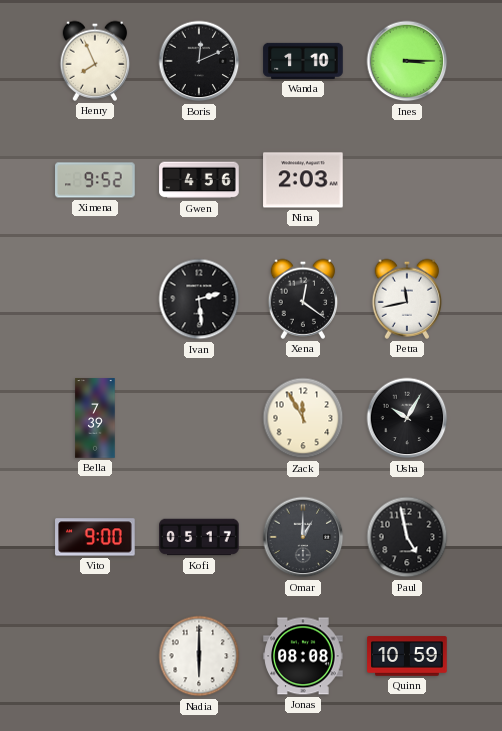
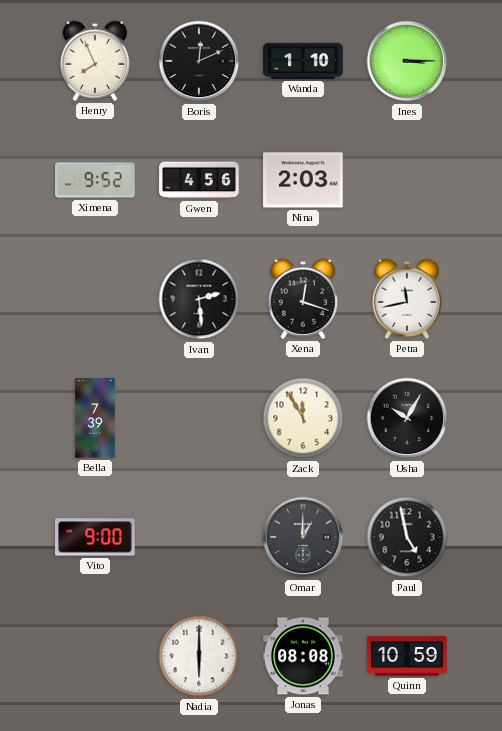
Xena: 12:21 -> 12:18
Kofi: 05:17 -> none
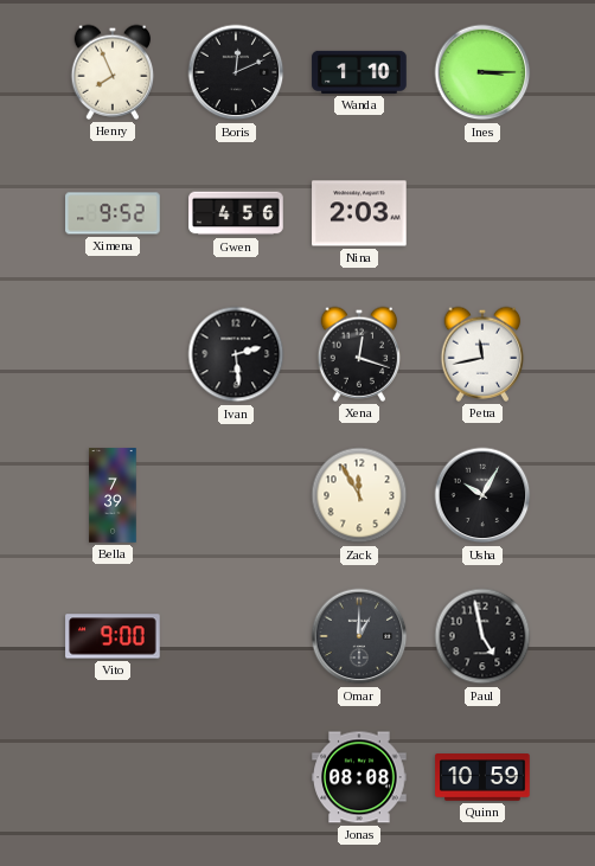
Nadia: 6:00 -> none
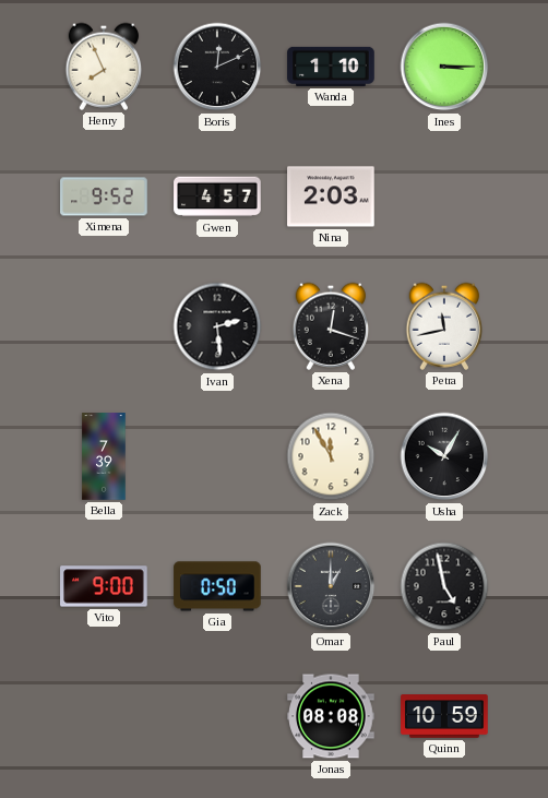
Gwen: 4:56 -> 4:57
Gia: none -> 0:50
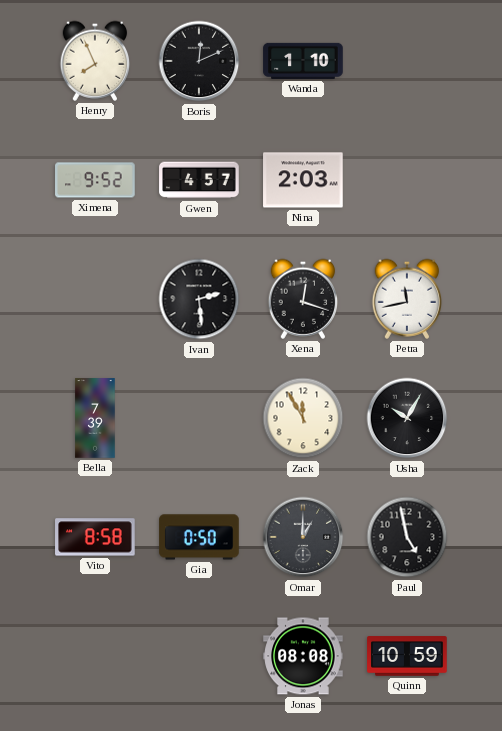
Ines: 3:15 -> none
Vito: 9:00 -> 8:58
